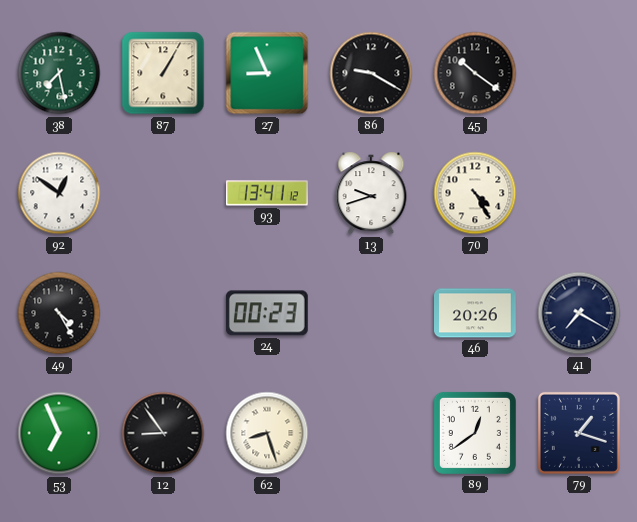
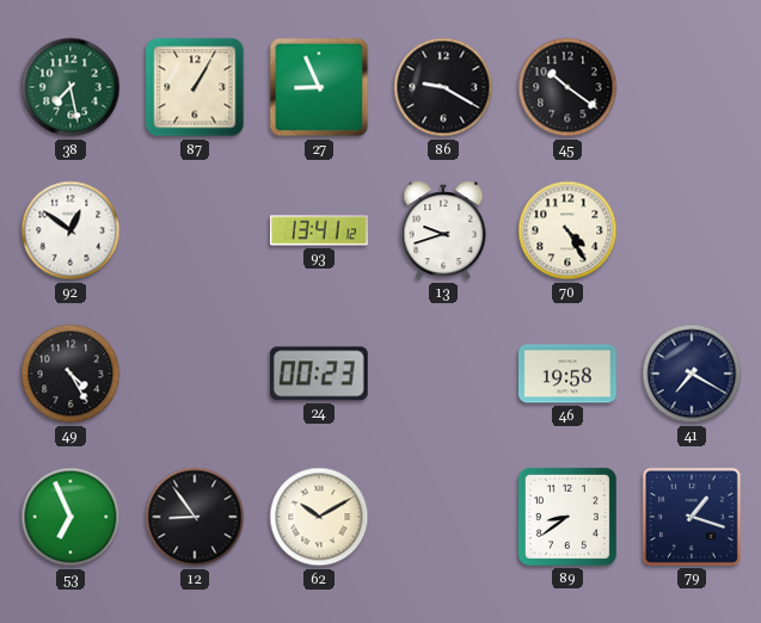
46: 20:26 -> 19:58
62: 8:27 -> 10:10
89: 12:39 -> 8:39
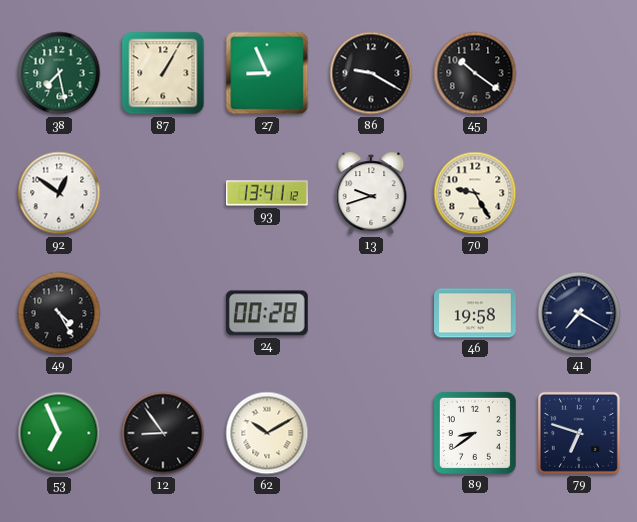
70: 4:25 -> 9:25
24: 00:23 -> 00:28
79: 1:18 -> 6:48
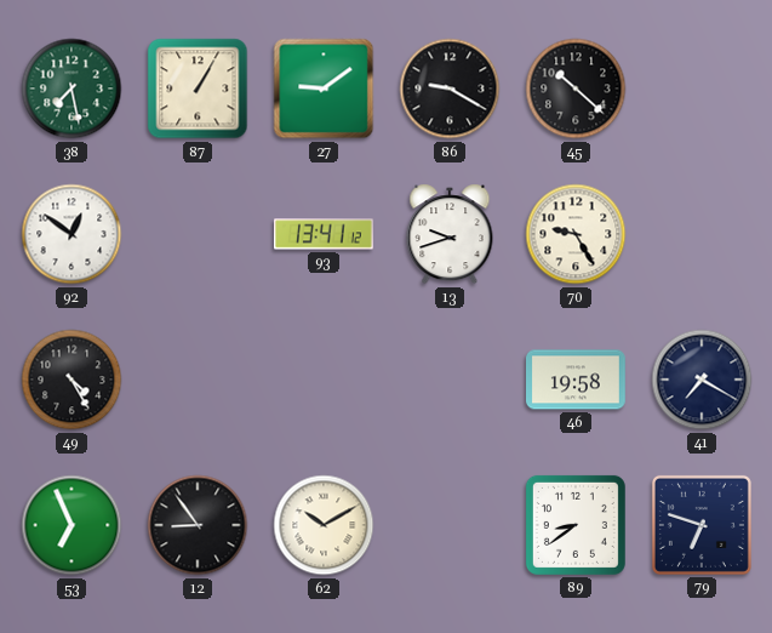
27: 8:56 -> 9:09
45: 10:21 -> 10:22
24: 00:28 -> none
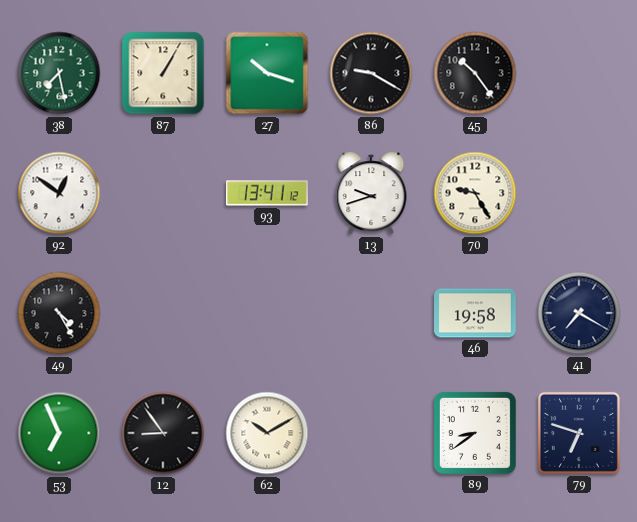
27: 9:09 -> 10:18
45: 10:22 -> 10:24
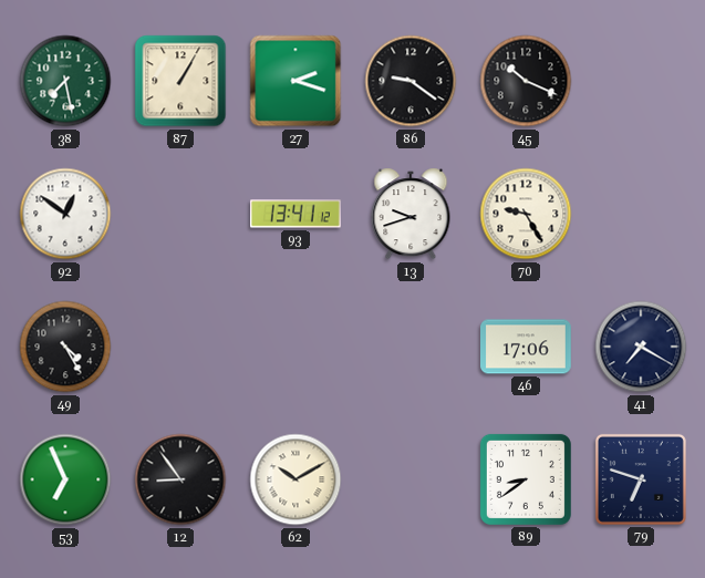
27: 10:18 -> 2:18
86: 9:20 -> 9:21
45: 10:24 -> 10:19
46: 19:58 -> 17:06
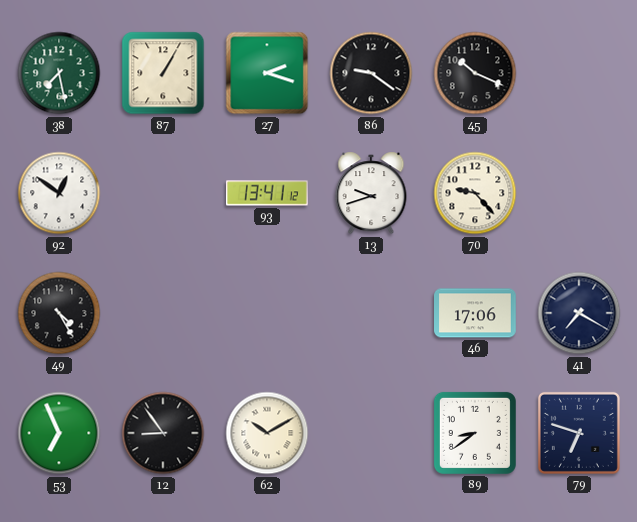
70: 9:25 -> 9:23
